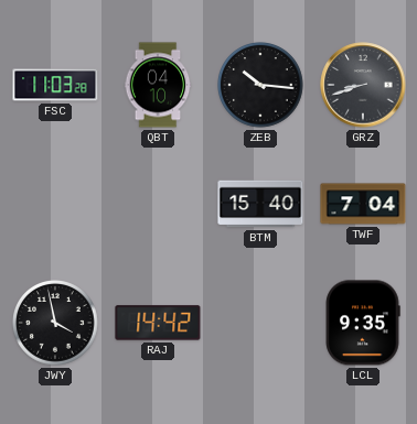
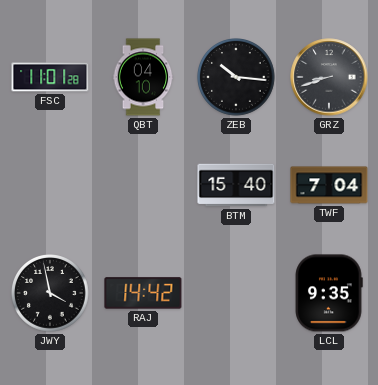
FSC: 11:03 -> 11:01
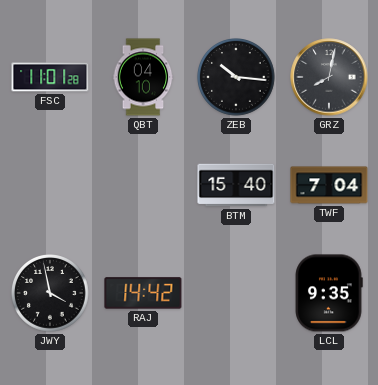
GRZ: 8:42 -> 8:02
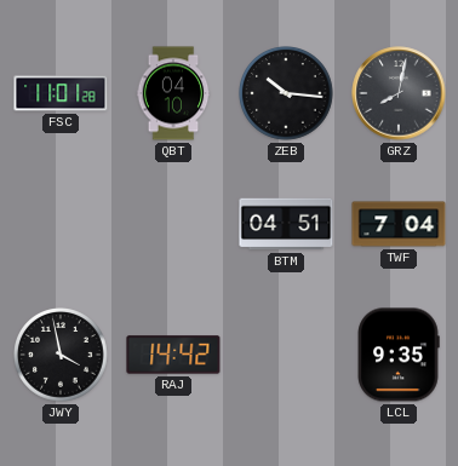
BTM: 15:40 -> 04:51
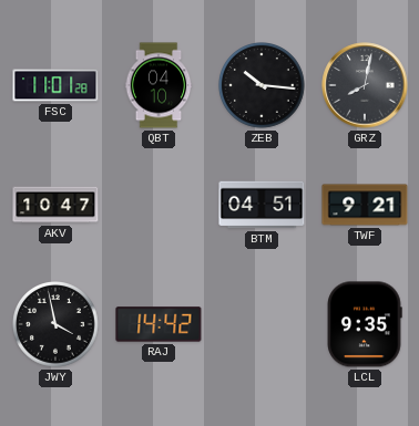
AKV: none -> 10:47
TWF: 7:04 -> 9:21
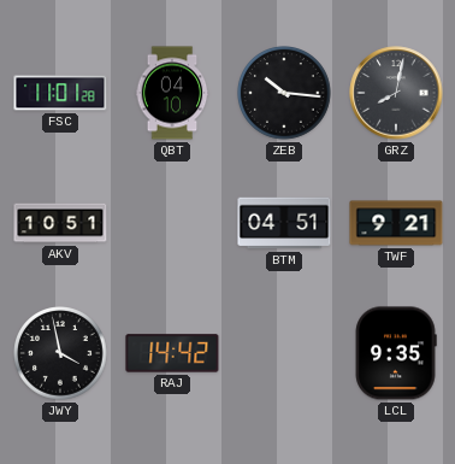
AKV: 10:47 -> 10:51
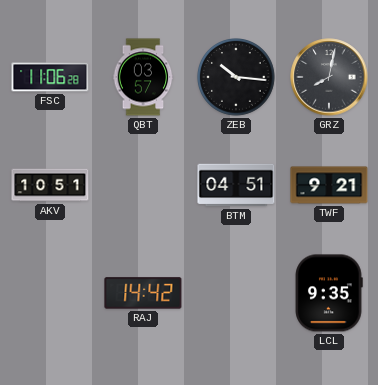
FSC: 11:01 -> 11:06
QBT: 04:10 -> 03:57
JWY: 3:58 -> none
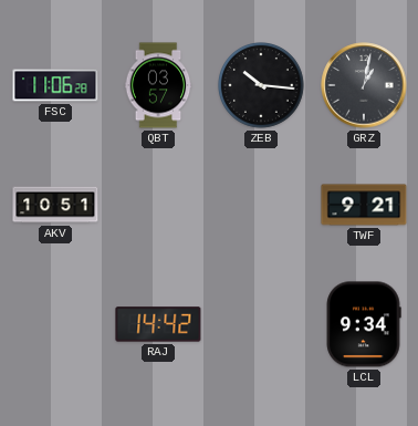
GRZ: 8:02 -> 1:02
BTM: 04:51 -> none
LCL: 9:35 -> 9:34
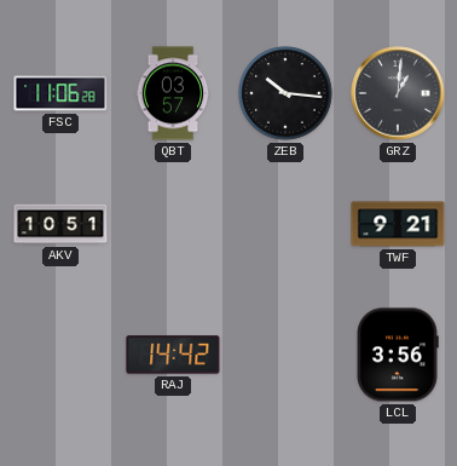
GRZ: 1:02 -> 1:01
LCL: 9:34 -> 3:56
